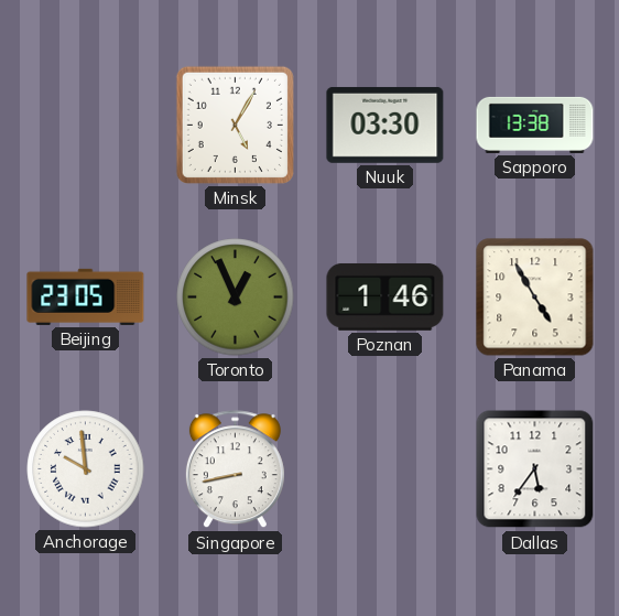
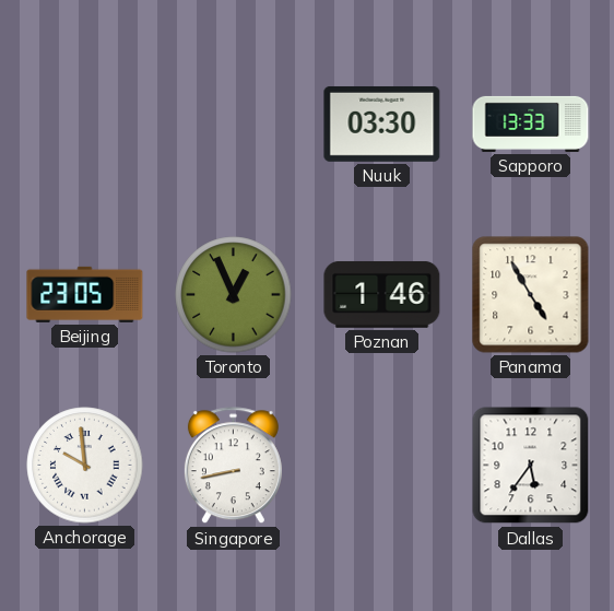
Minsk: 5:05 -> none
Sapporo: 13:38 -> 13:33
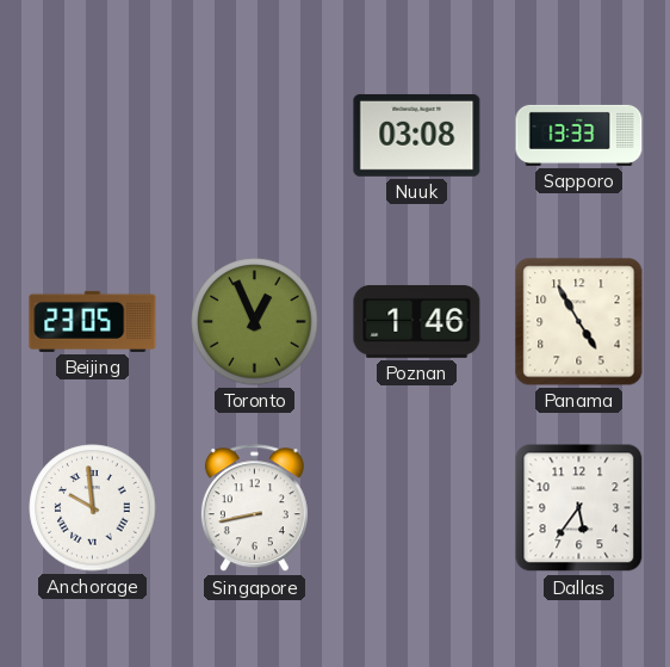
Nuuk: 03:30 -> 03:08
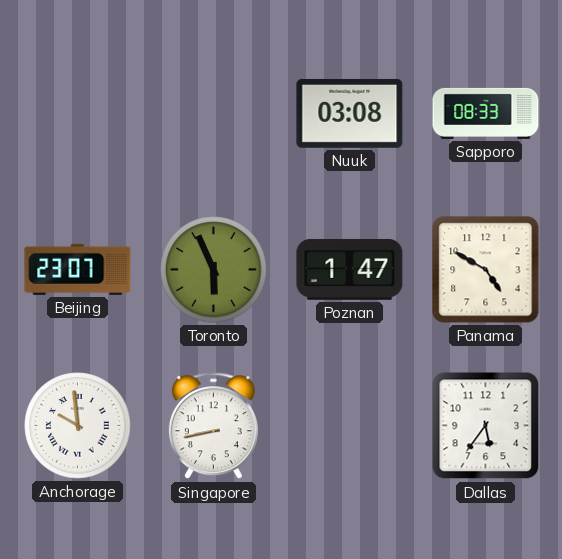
Sapporo: 13:33 -> 08:33
Beijing: 23:05 -> 23:07
Toronto: 12:56 -> 5:56
Poznan: 1:46 -> 1:47
Panama: 4:55 -> 4:50
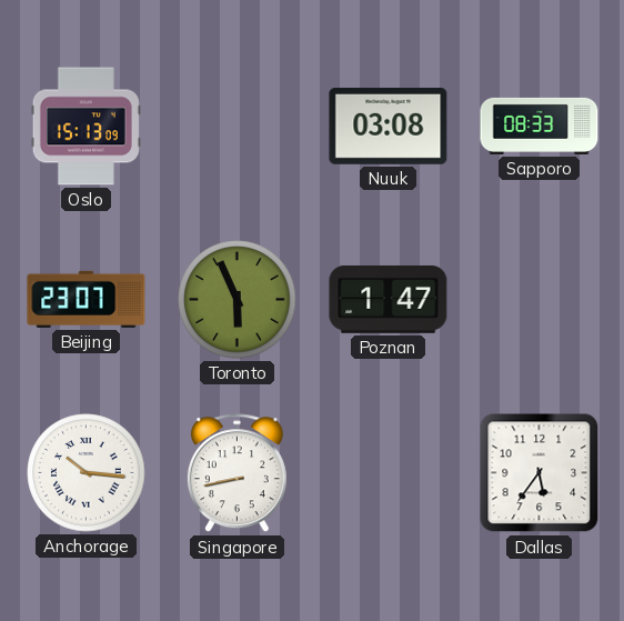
Oslo: none -> 15:13
Panama: 4:50 -> none
Anchorage: 9:59 -> 10:16
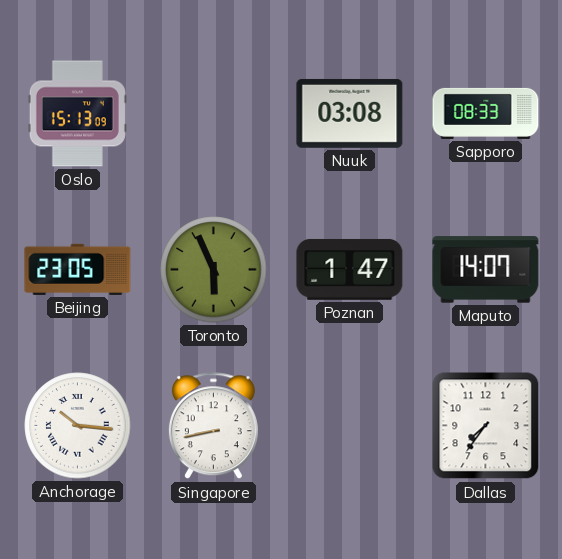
Beijing: 23:07 -> 23:05
Maputo: none -> 14:07
Dallas: 5:36 -> 7:36
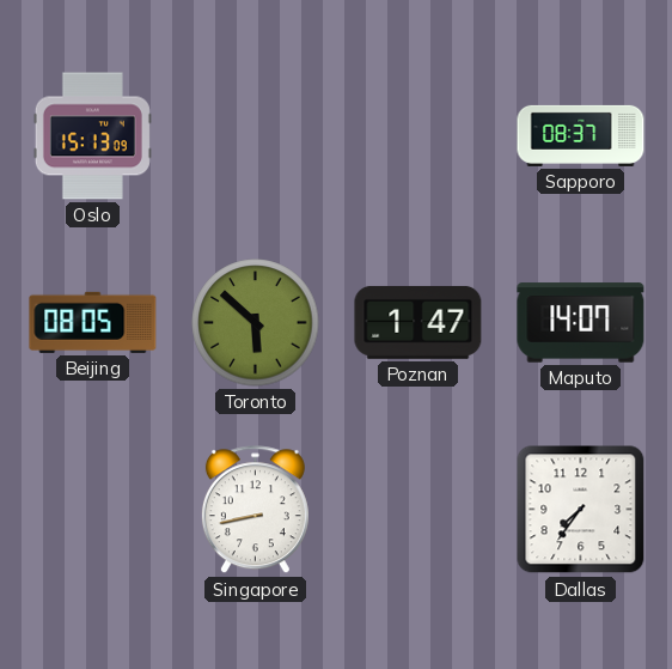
Nuuk: 03:08 -> none
Sapporo: 08:33 -> 08:37
Beijing: 23:05 -> 08:05
Toronto: 5:56 -> 5:52
Anchorage: 10:16 -> none
